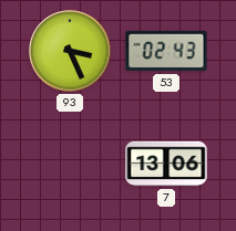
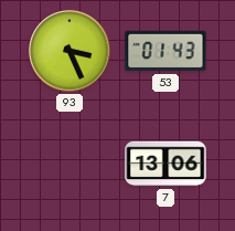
53: 02:43 -> 01:43
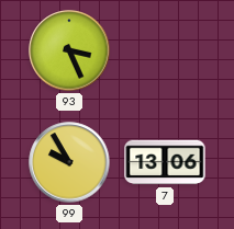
53: 01:43 -> none
99: none -> 9:55
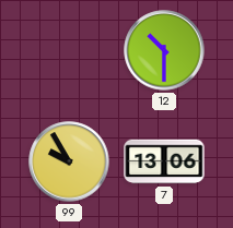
93: 3:26 -> none
12: none -> 10:30
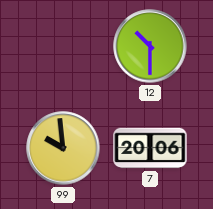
99: 9:55 -> 9:59
7: 13:06 -> 20:06
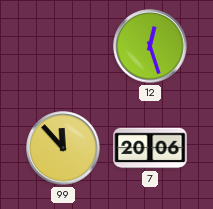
12: 10:30 -> 12:27
99: 9:59 -> 11:53
